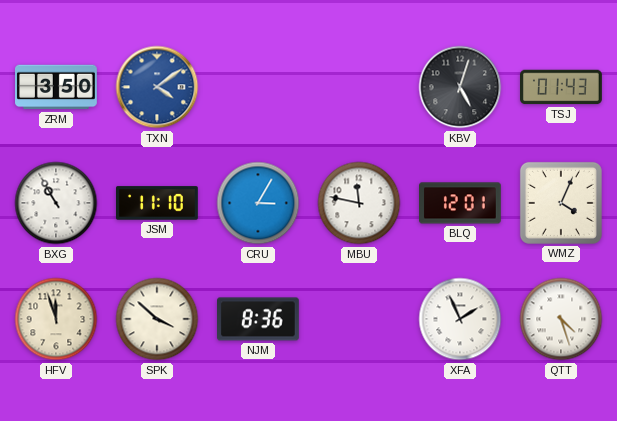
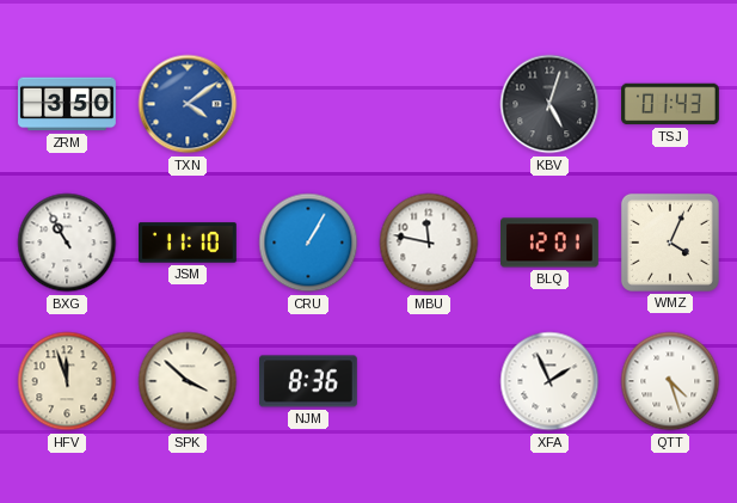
CRU: 3:05 -> 1:05
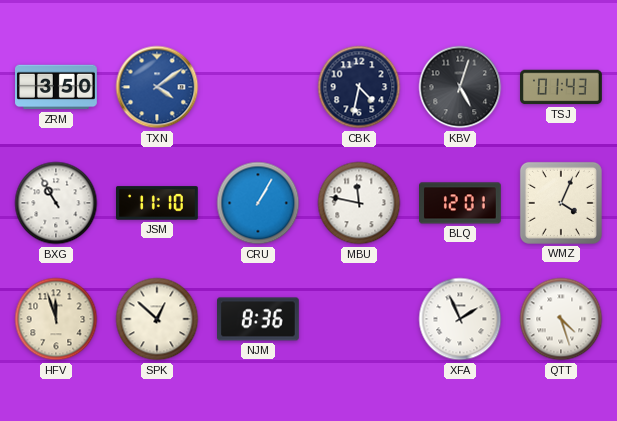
CBK: none -> 4:32
SPK: 3:52 -> 12:52
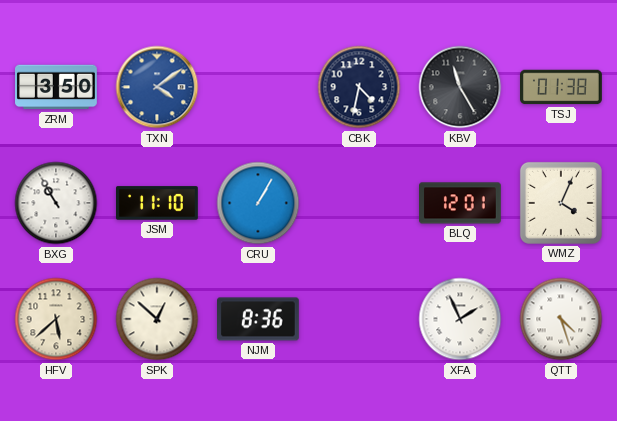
KBV: 5:03 -> 11:25
TSJ: 01:43 -> 01:38
MBU: 11:47 -> none
HFV: 11:57 -> 5:38
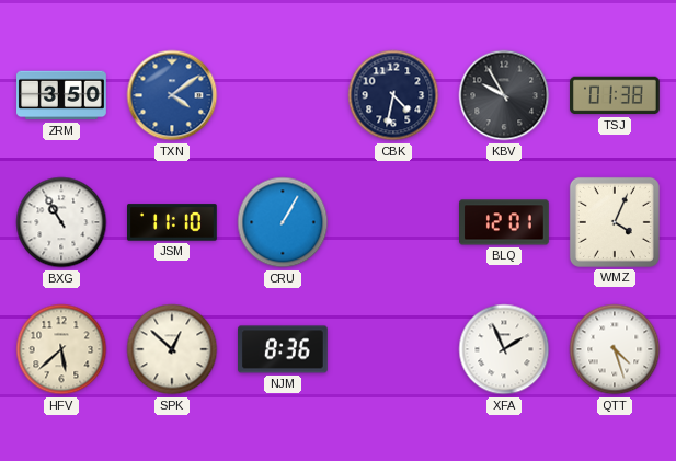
KBV: 11:25 -> 9:55
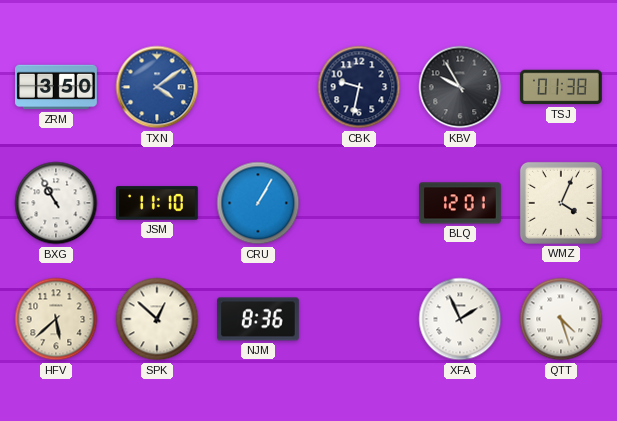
CBK: 4:32 -> 9:32
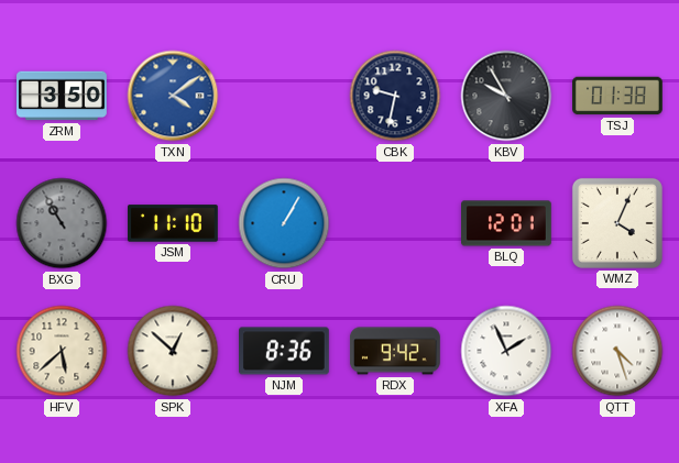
BXG dial: white -> grey
RDX: none -> 9:42
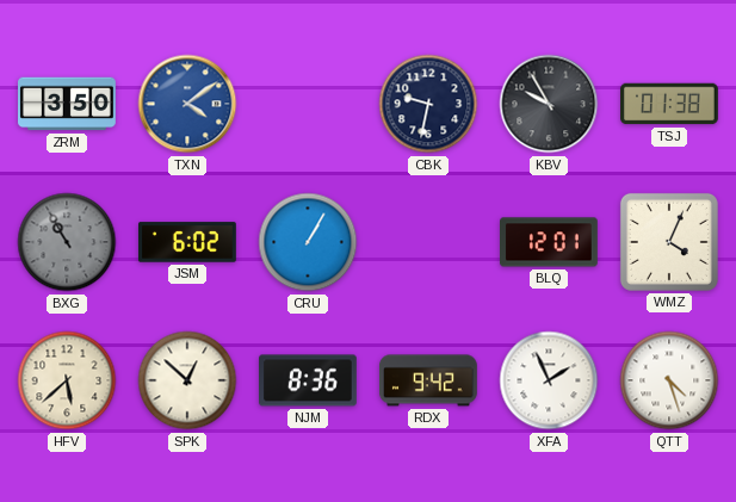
JSM: 11:10 -> 6:02
